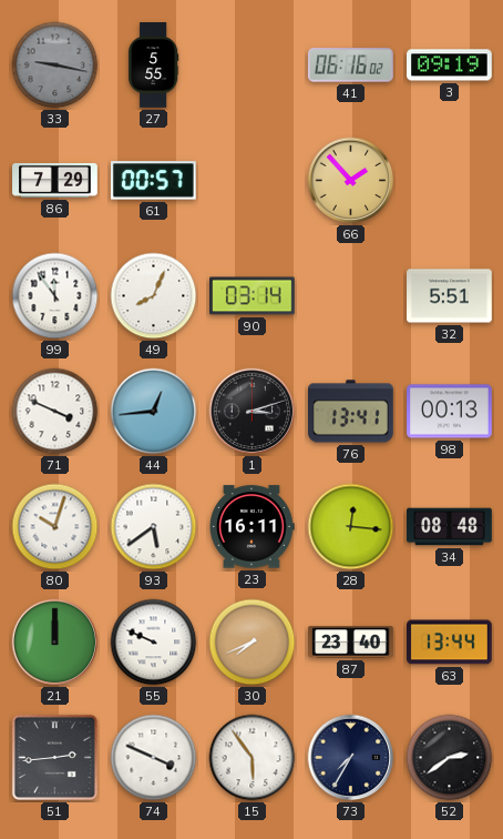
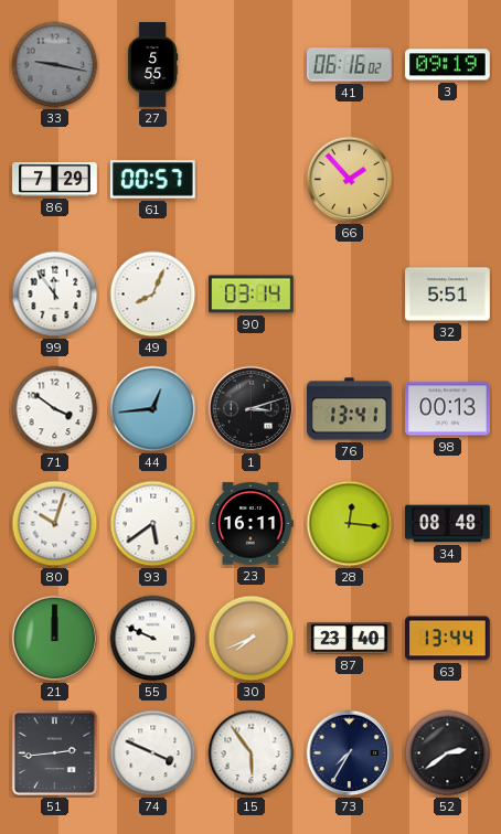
71: 3:49 -> 3:51
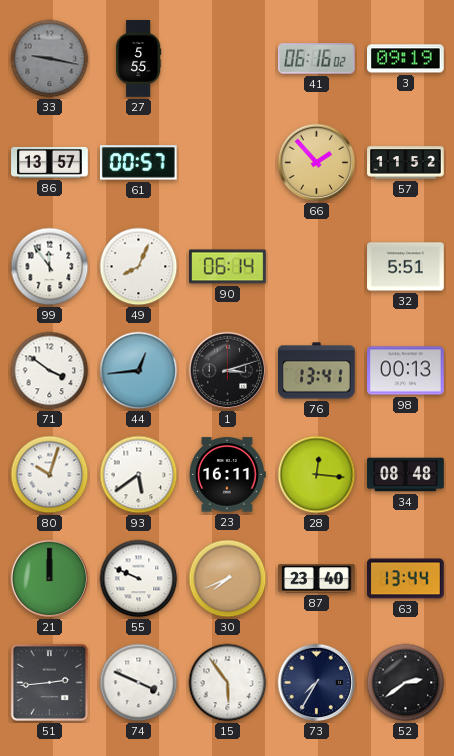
86: 7:29 -> 13:57
57: none -> 11:52
90: 03:14 -> 06:14
